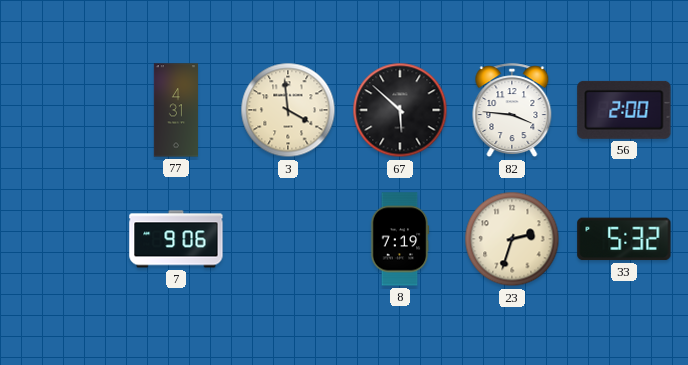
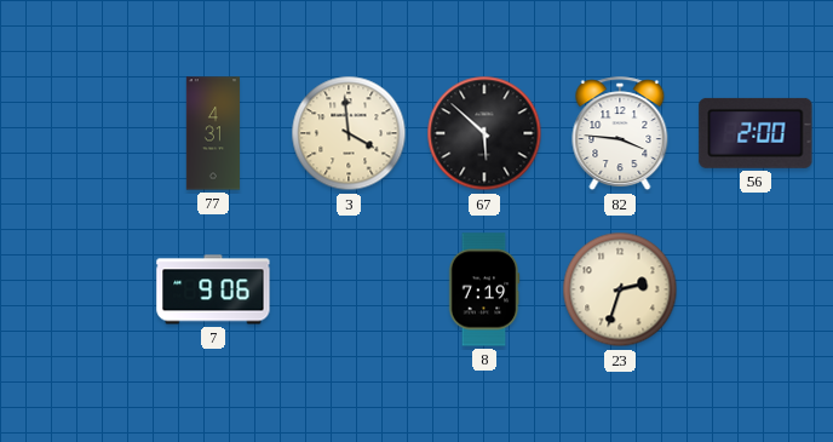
33: 5:32 -> none
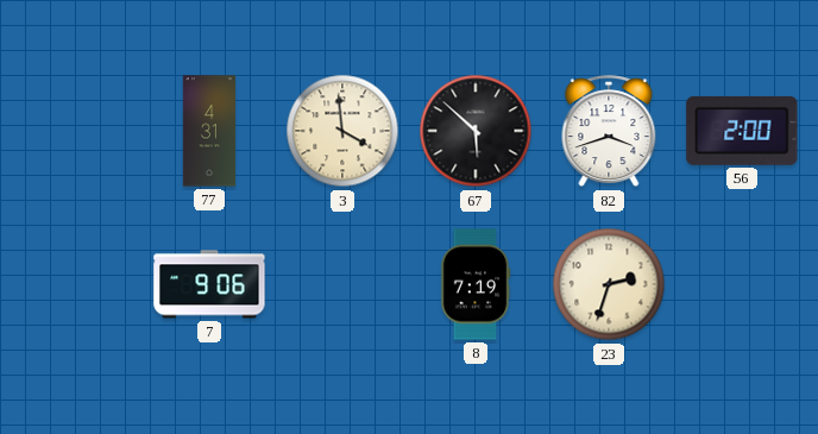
82: 3:46 -> 3:42
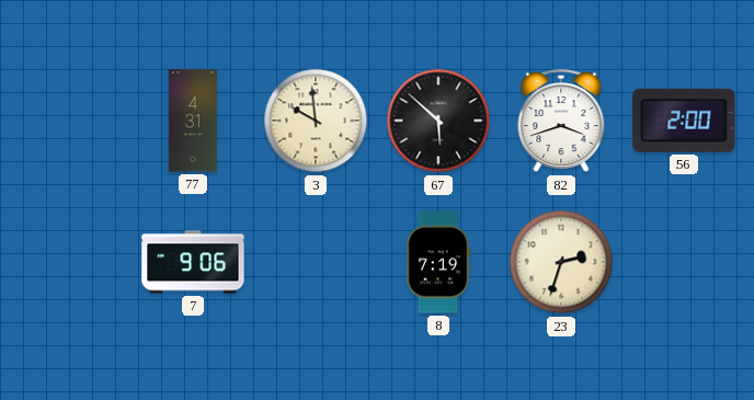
3: 3:59 -> 9:59
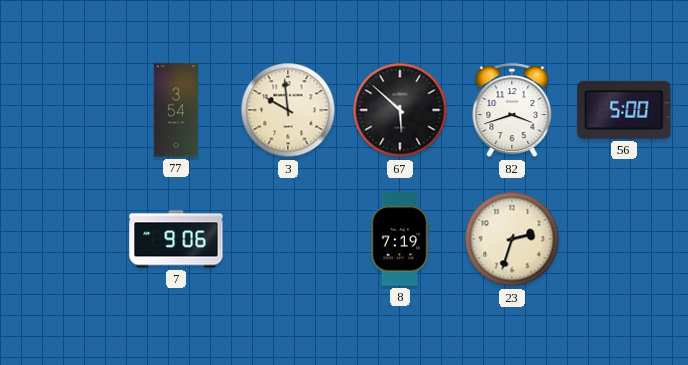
77: 4:31 -> 3:54
56: 2:00 -> 5:00
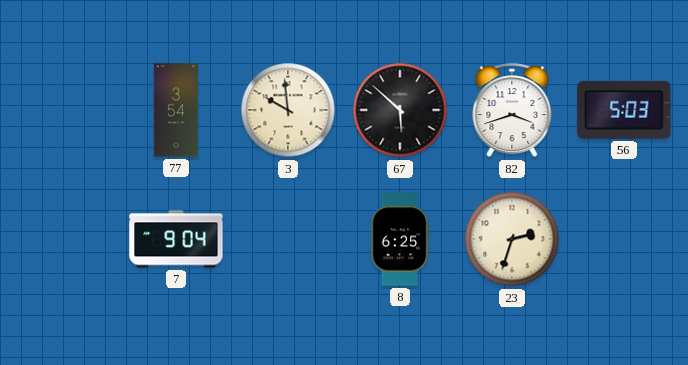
56: 5:00 -> 5:03
7: 9:06 -> 9:04
8: 7:19 -> 6:25
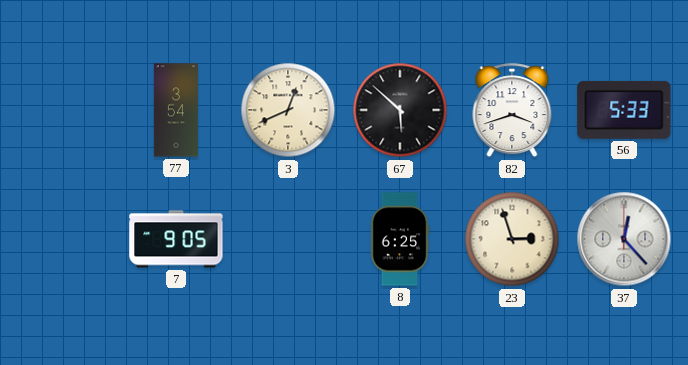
3: 9:59 -> 12:41
56: 5:03 -> 5:33
7: 9:04 -> 9:05
23: 2:33 -> 2:57
37: none -> 12:23
